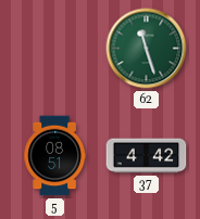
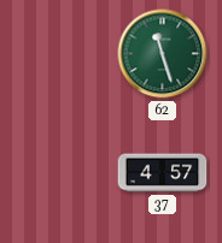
5: 08:51 -> none
37: 4:42 -> 4:57
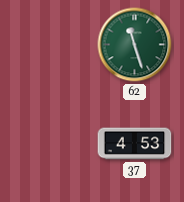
37: 4:57 -> 4:53
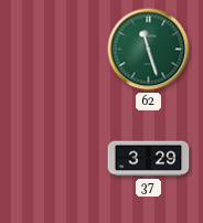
37: 4:53 -> 3:29
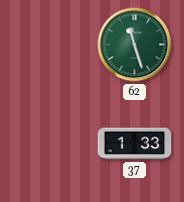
37: 3:29 -> 1:33
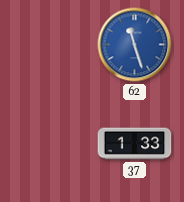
62 dial: green -> blue
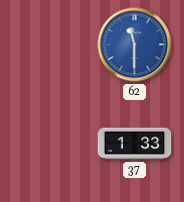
62: 11:27 -> 11:30
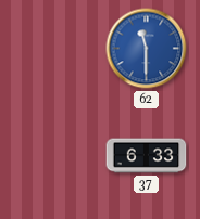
37: 1:33 -> 6:33
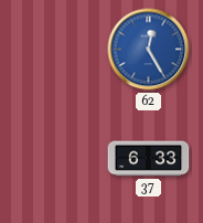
62: 11:30 -> 12:25
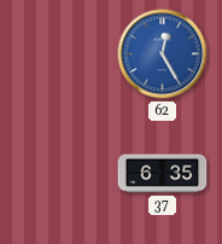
37: 6:33 -> 6:35
